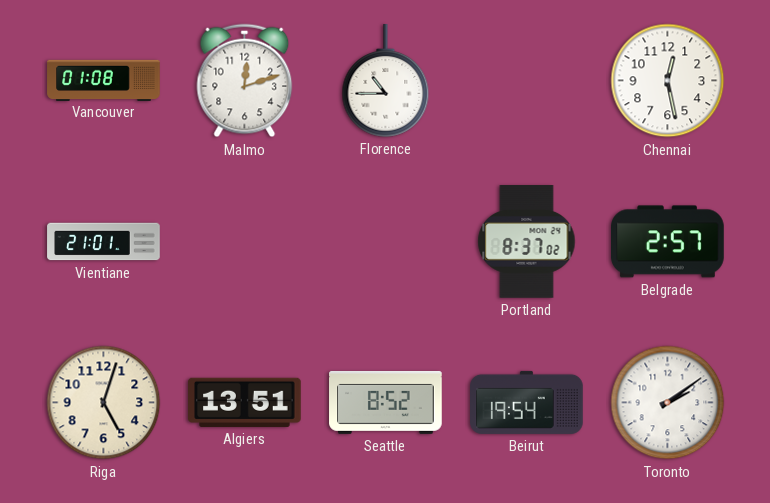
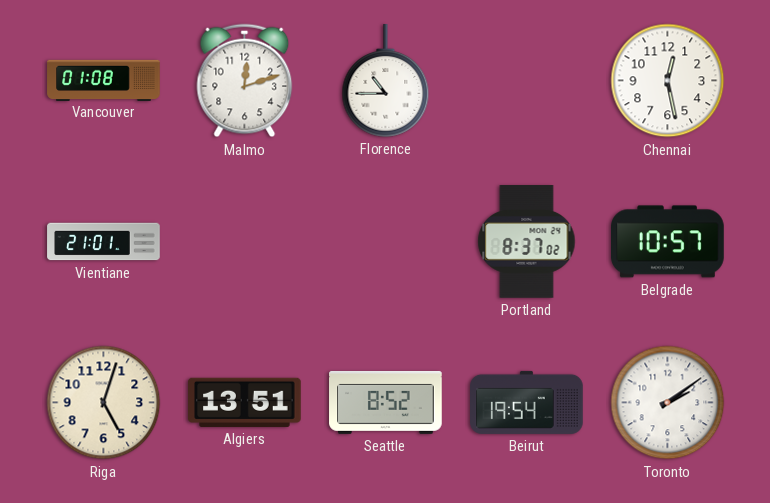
Belgrade: 2:57 -> 10:57
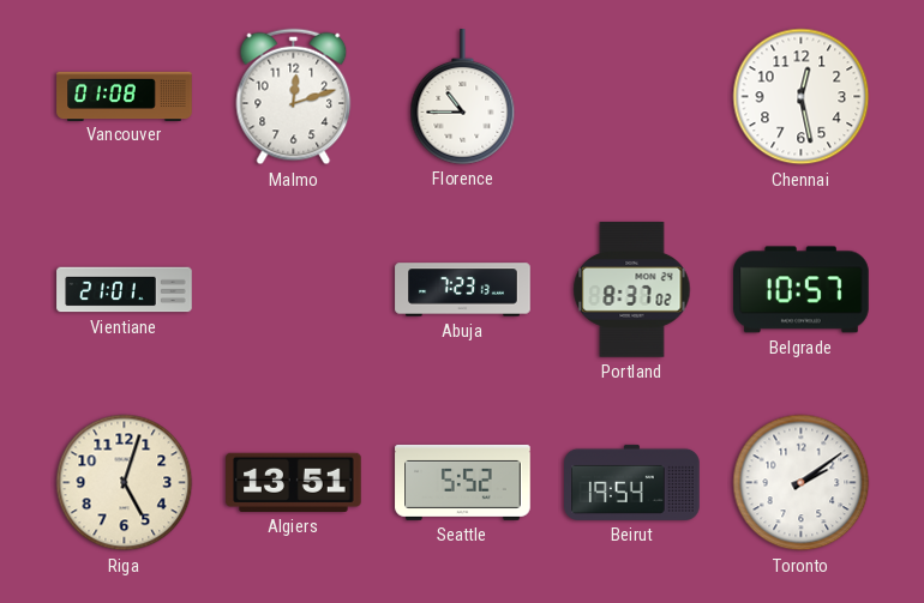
Abuja: none -> 7:23
Seattle: 8:52 -> 5:52
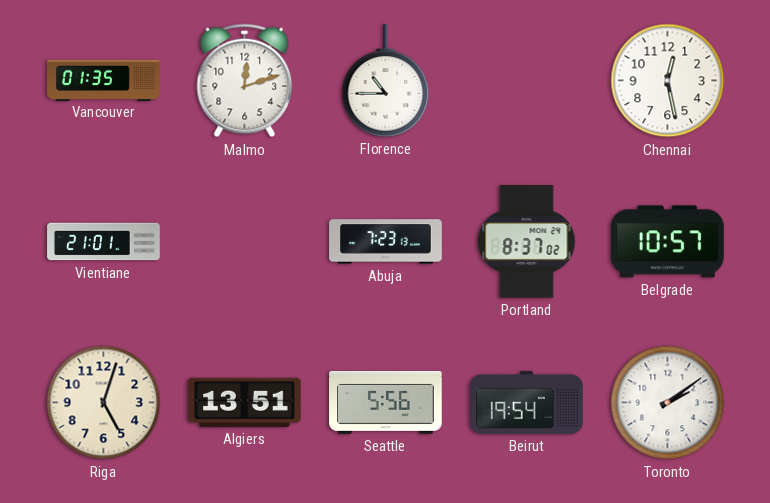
Vancouver: 01:08 -> 01:35
Seattle: 5:52 -> 5:56
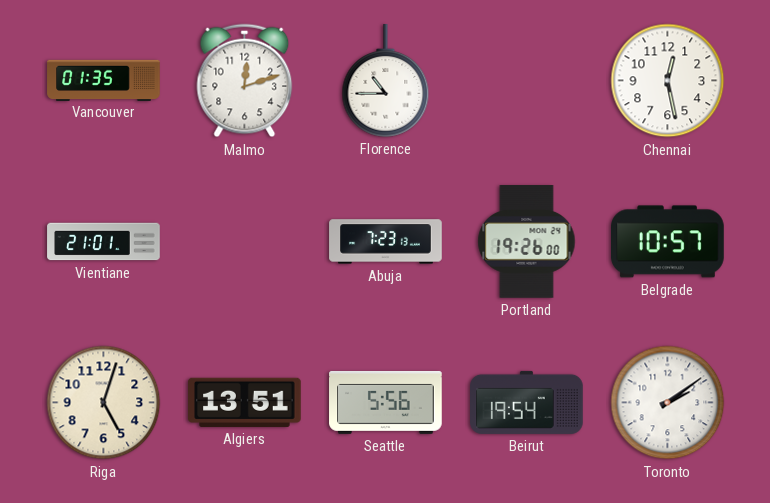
Portland: 8:37 -> 19:26
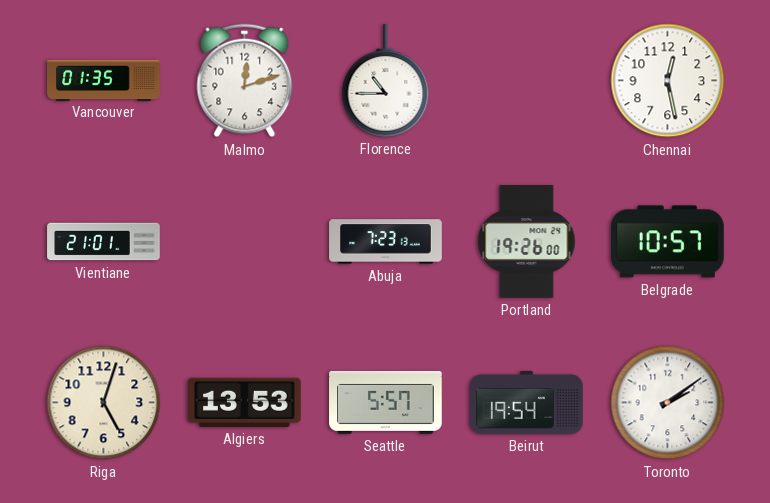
Algiers: 13:51 -> 13:53
Seattle: 5:56 -> 5:57
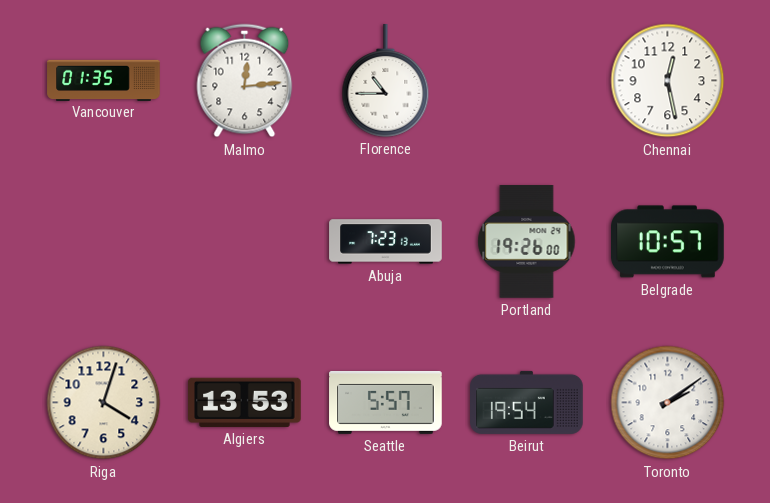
Malmo: 12:12 -> 12:14
Vientiane: 21:01 -> none
Riga: 5:03 -> 4:03
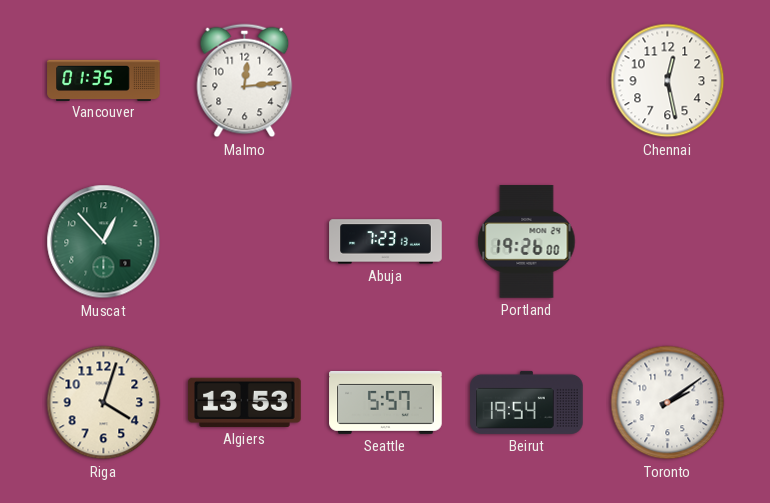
Florence: 10:45 -> none
Muscat: none -> 12:53
Belgrade: 10:57 -> none
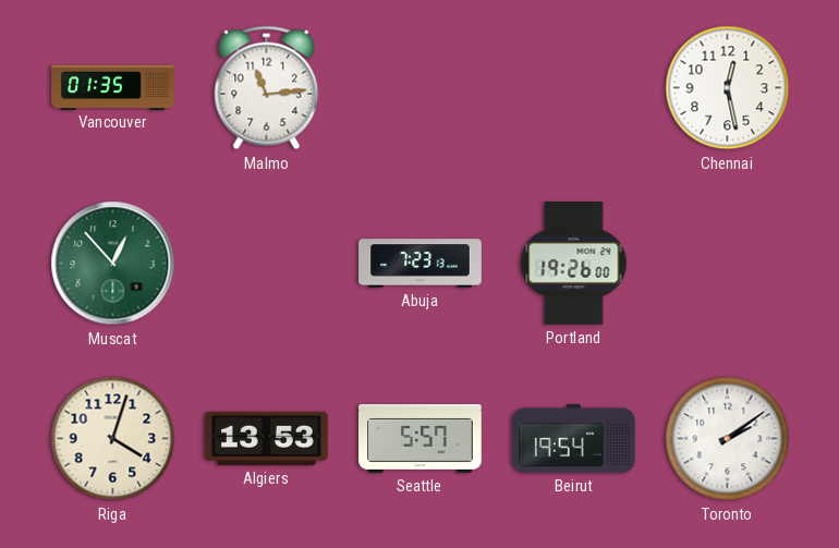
Malmo: 12:14 -> 11:14
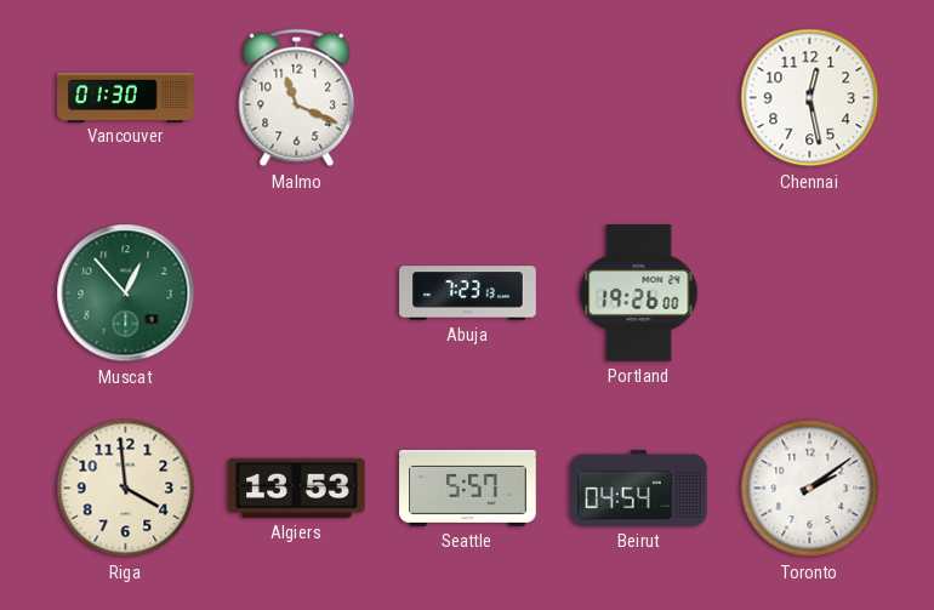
Vancouver: 01:35 -> 01:30
Malmo: 11:14 -> 11:19
Riga: 4:03 -> 3:59
Beirut: 19:54 -> 04:54
